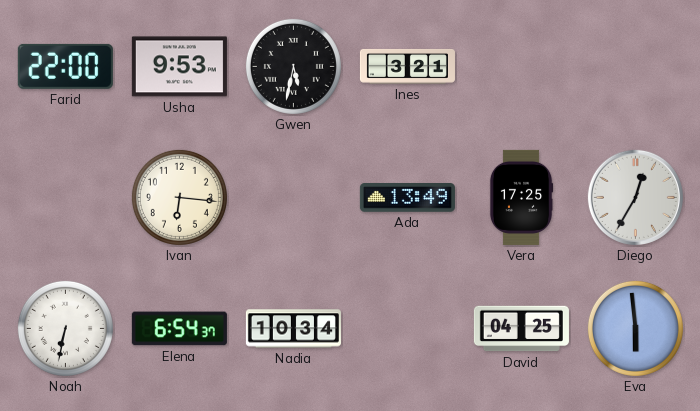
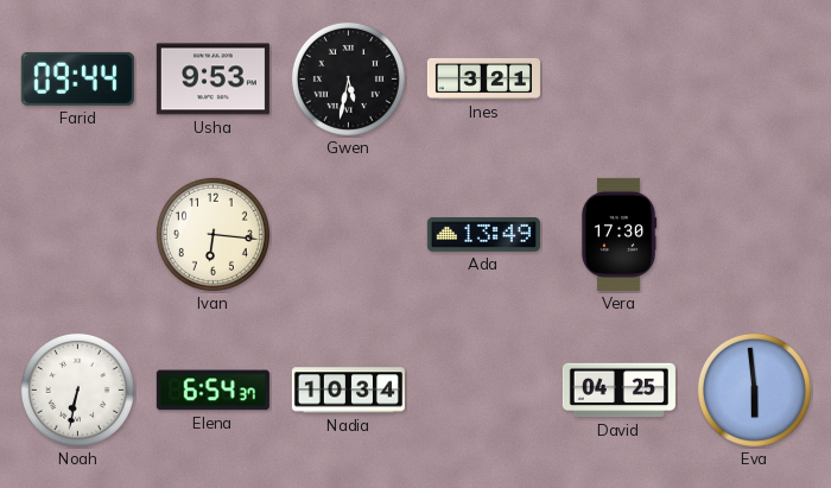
Farid: 22:00 -> 09:44
Vera: 17:25 -> 17:30
Diego: 12:35 -> none
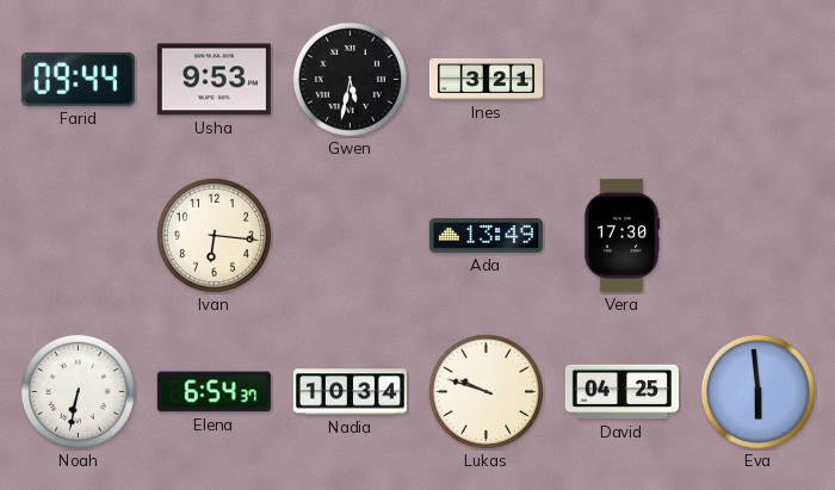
Lukas: none -> 9:48
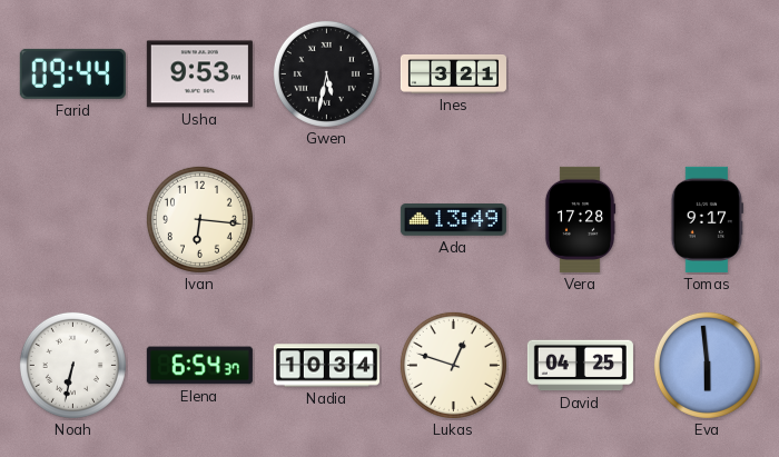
Vera: 17:30 -> 17:28
Tomas: none -> 9:17
Lukas: 9:48 -> 12:48
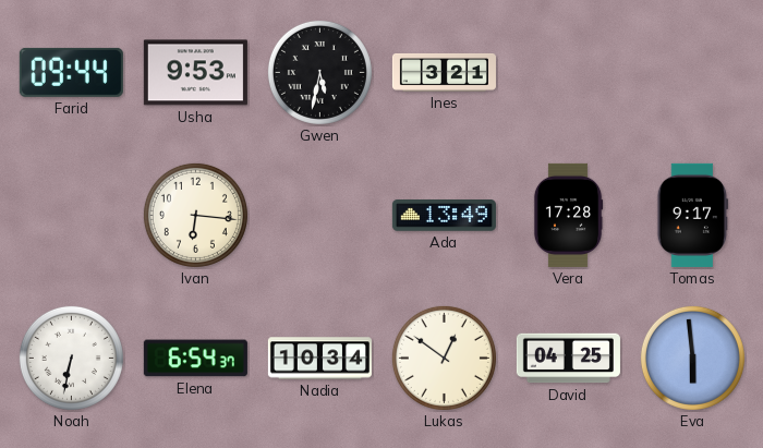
Lukas: 12:48 -> 12:51
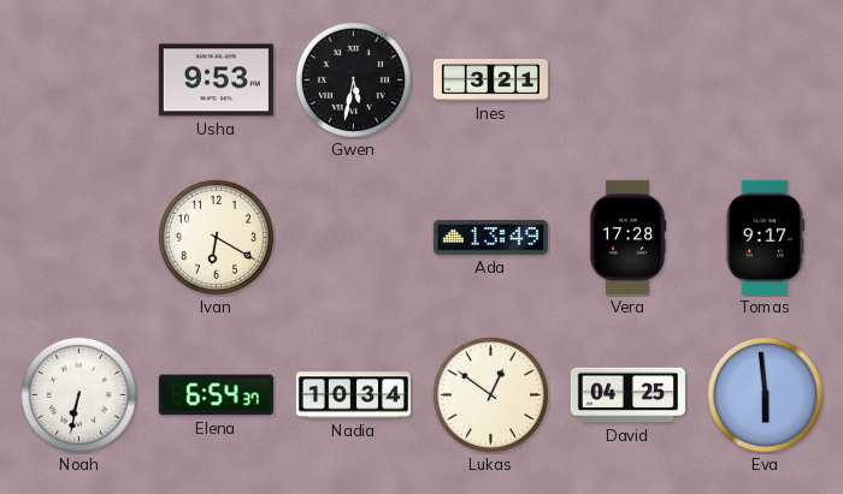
Farid: 09:44 -> none
Ivan: 6:16 -> 6:20
